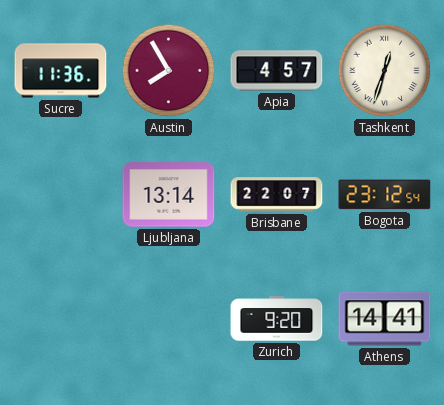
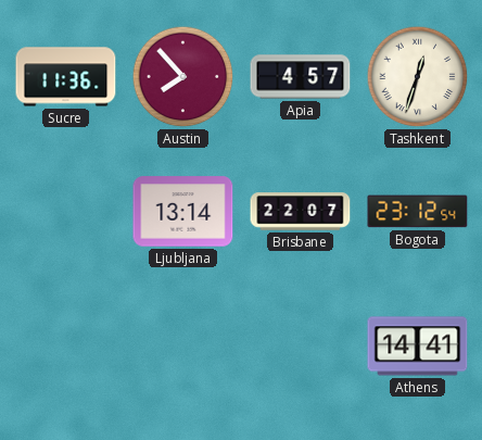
Austin: 7:55 -> 7:53
Zurich: 9:20 -> none
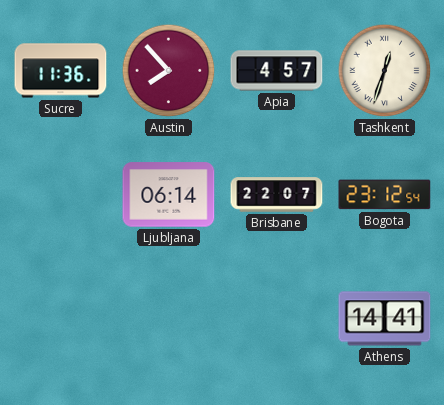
Ljubljana: 13:14 -> 06:14
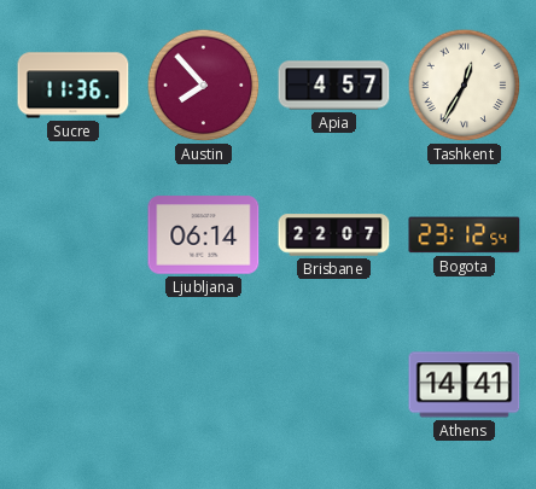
Tashkent: 12:33 -> 12:35
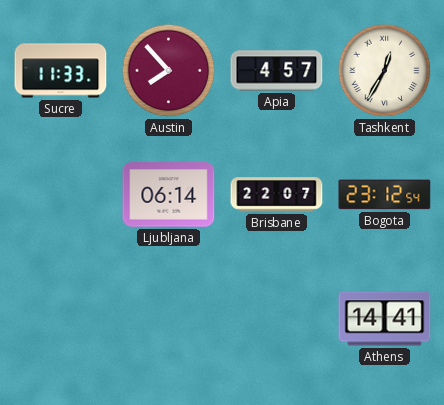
Sucre: 11:36 -> 11:33
